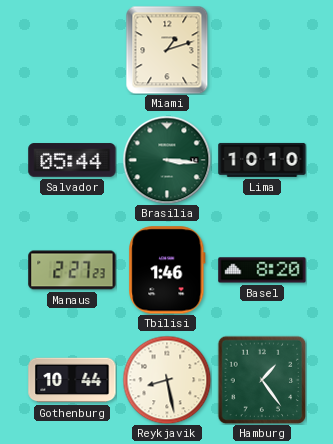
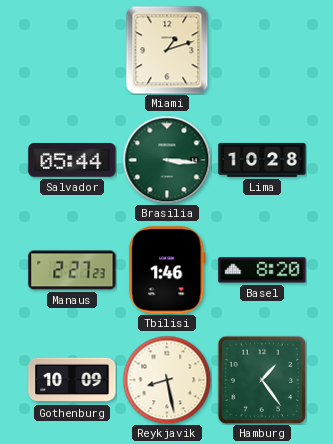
Lima: 10:10 -> 10:28
Gothenburg: 10:44 -> 10:09
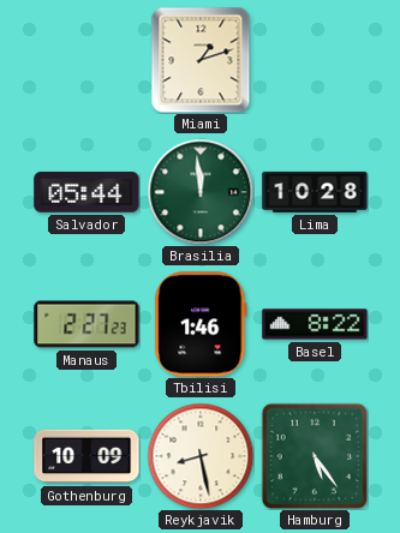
Brasilia: 3:16 -> 11:59
Basel: 8:20 -> 8:22
Hamburg: 1:24 -> 5:24
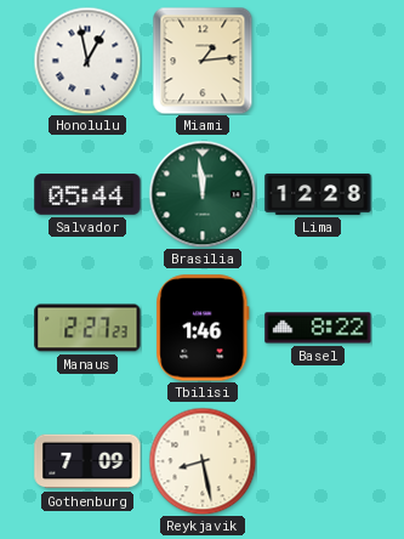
Honolulu: none -> 12:58
Miami: 1:12 -> 1:14
Lima: 10:28 -> 12:28
Gothenburg: 10:09 -> 7:09
Hamburg: 5:24 -> none
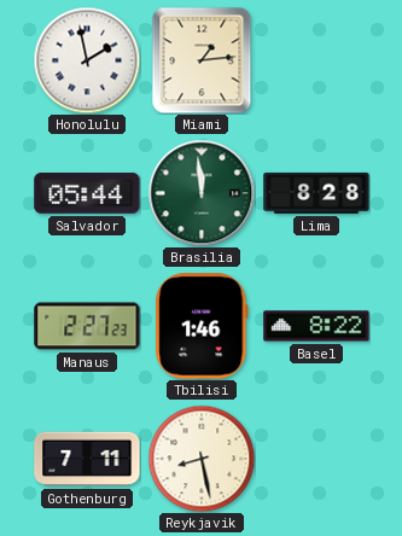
Honolulu: 12:58 -> 1:58
Lima: 12:28 -> 8:28
Gothenburg: 7:09 -> 7:11
